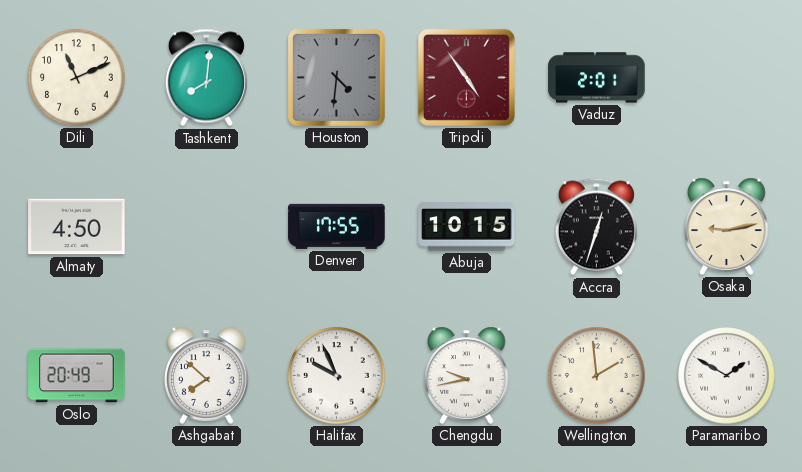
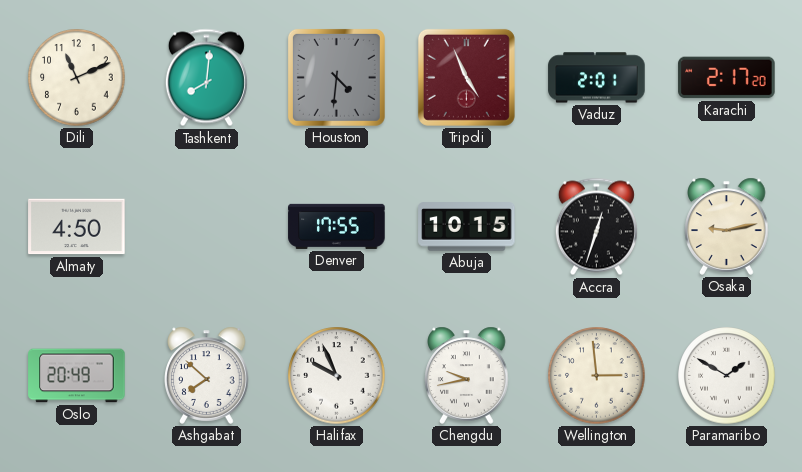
Tripoli: 4:54 -> 4:56
Karachi: none -> 2:17
Wellington: 1:59 -> 2:59
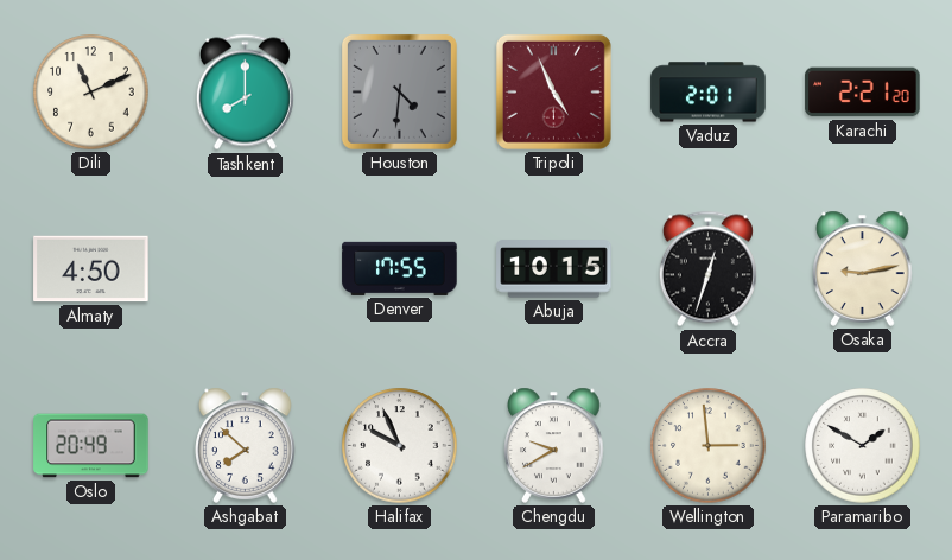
Tashkent: 8:01 -> 8:00
Karachi: 2:17 -> 2:21
Chengdu: 9:43 -> 9:40
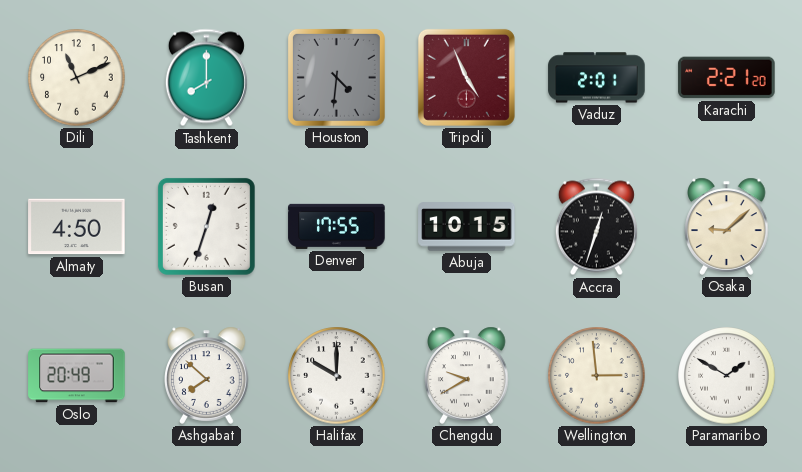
Busan: none -> 12:33
Osaka: 9:13 -> 9:08
Halifax: 9:56 -> 10:00
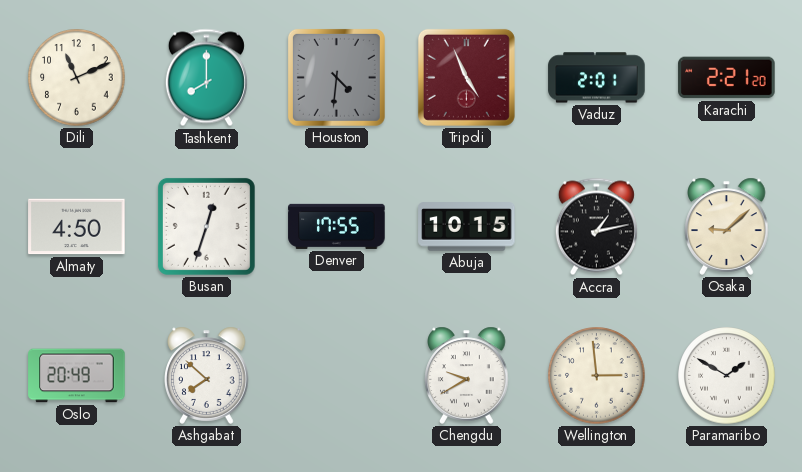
Accra: 12:33 -> 1:13
Halifax: 10:00 -> none
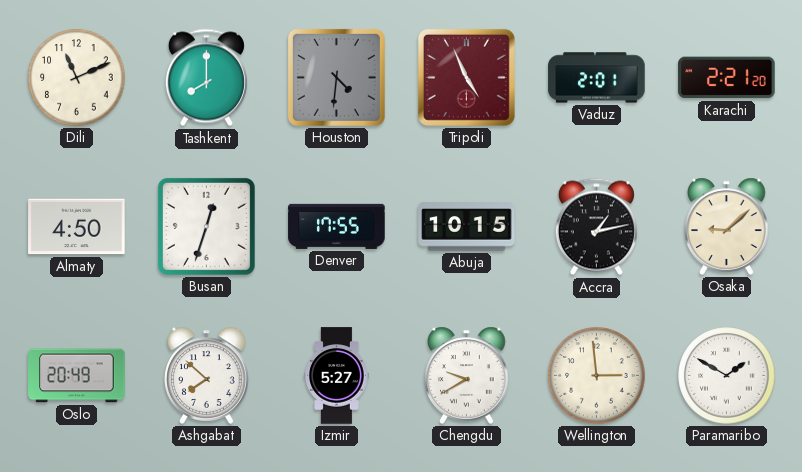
Izmir: none -> 5:27
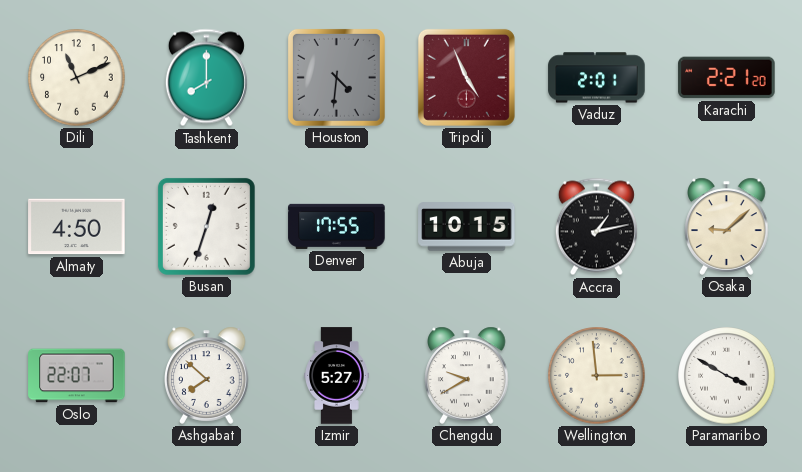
Oslo: 20:49 -> 22:07
Paramaribo: 1:50 -> 3:50
